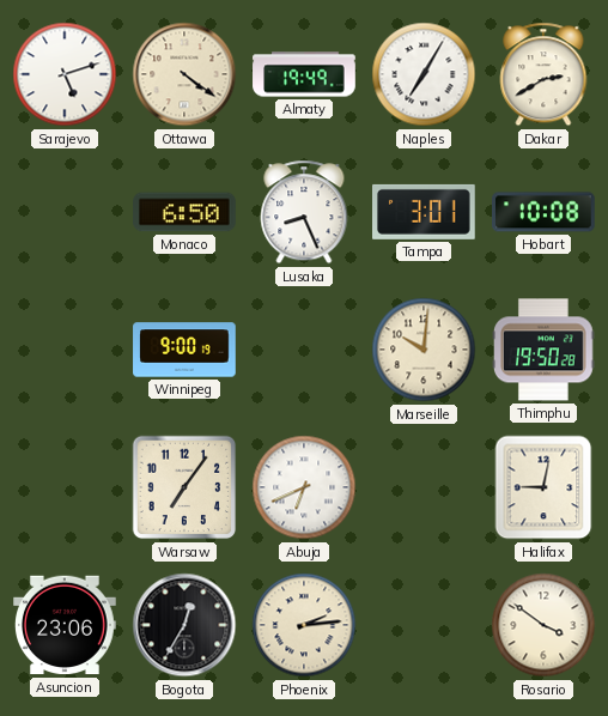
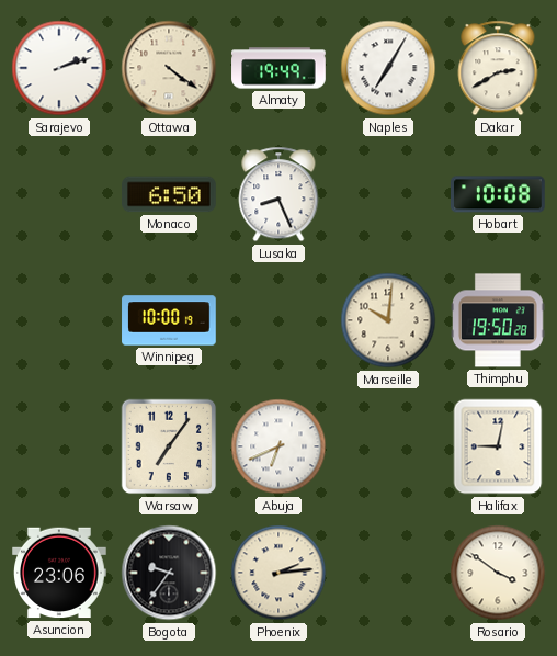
Sarajevo: 5:12 -> 2:12
Tampa: 3:01 -> none
Winnipeg: 9:00 -> 10:00
Bogota: 12:35 -> 9:36
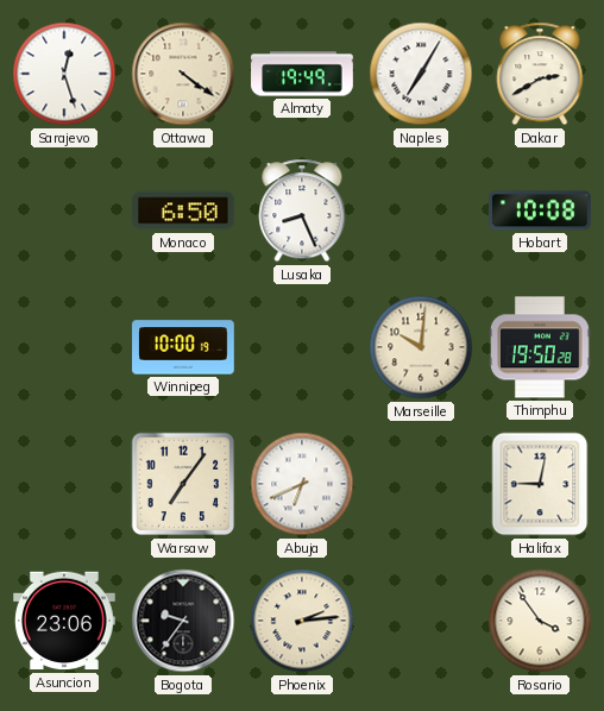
Sarajevo: 2:12 -> 12:27
Rosario: 3:51 -> 3:54
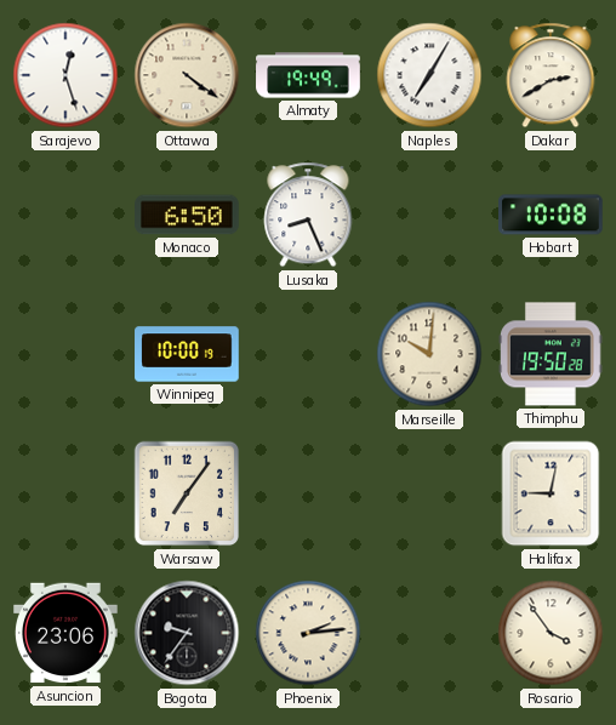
Abuja: 6:41 -> none
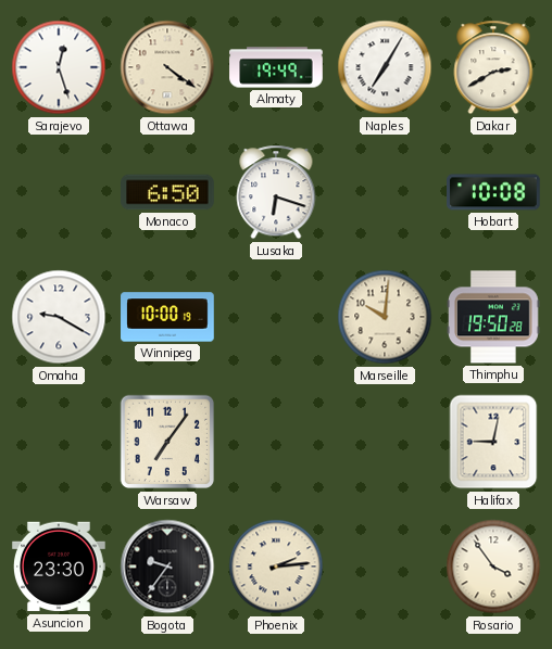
Lusaka: 8:26 -> 6:18
Omaha: none -> 9:20
Asuncion: 23:06 -> 23:30
